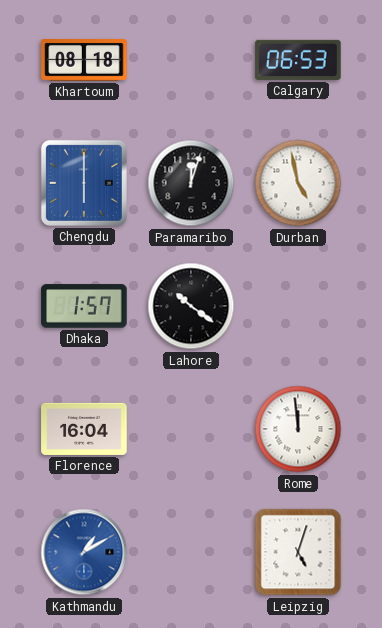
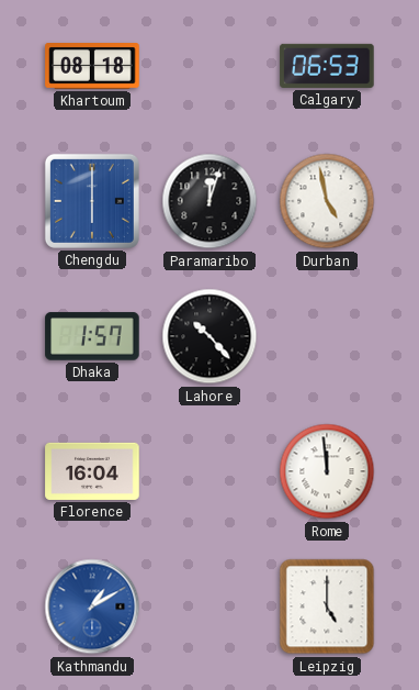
Lahore: 10:21 -> 10:23
Leipzig: 5:03 -> 5:00
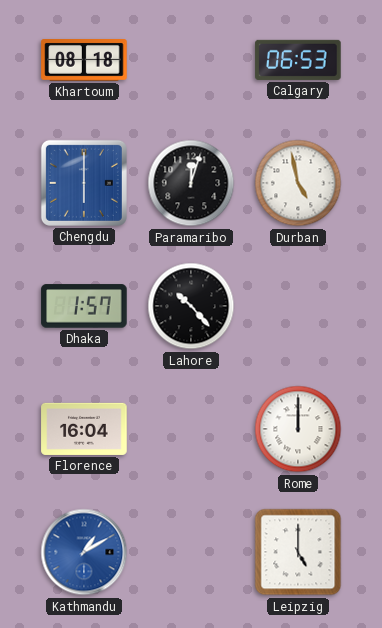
Rome: 11:59 -> 12:00
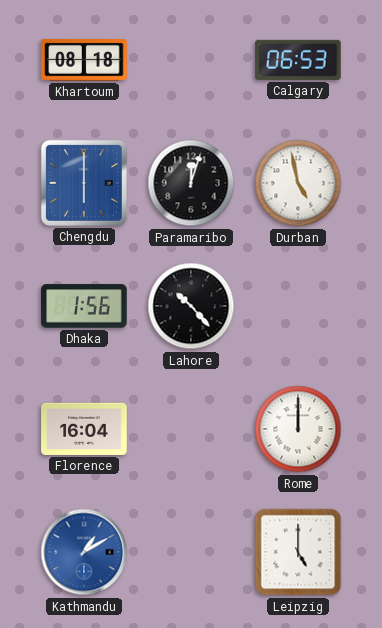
Dhaka: 1:57 -> 1:56
